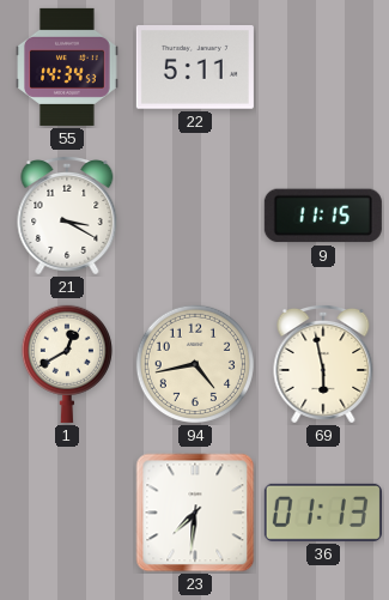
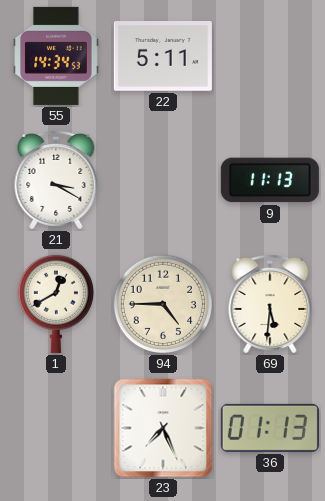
9: 11:15 -> 11:13
94: 4:43 -> 4:45
69: 5:58 -> 5:31
23: 7:31 -> 7:26
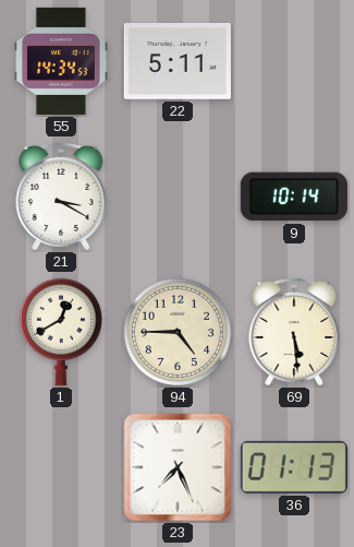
9: 11:13 -> 10:14
69: 5:31 -> 5:29
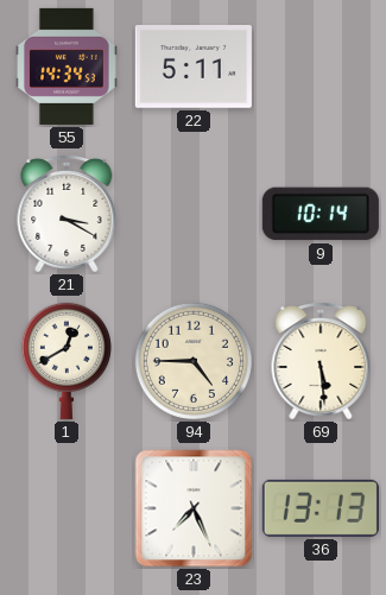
36: 01:13 -> 13:13
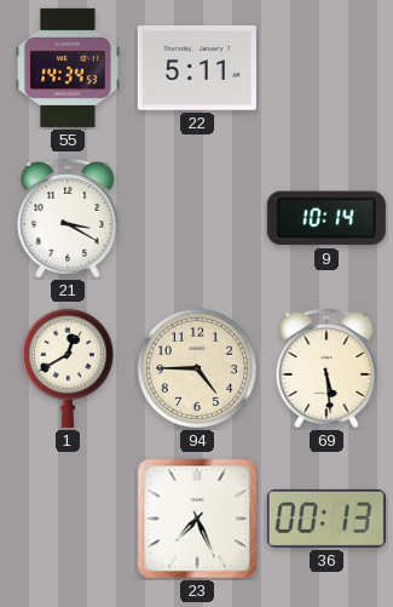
36: 13:13 -> 00:13
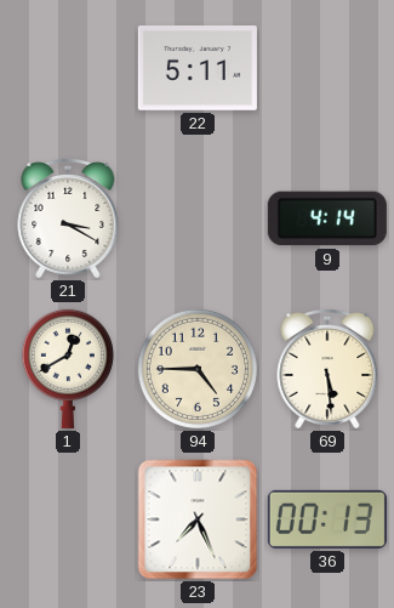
55: 14:34 -> none
9: 10:14 -> 4:14
